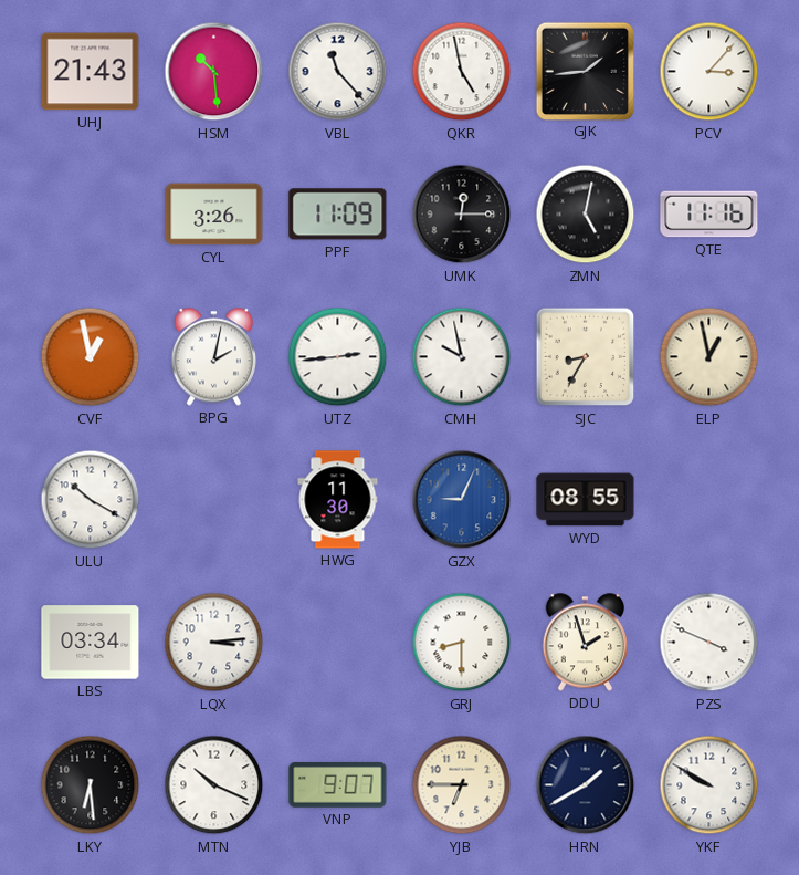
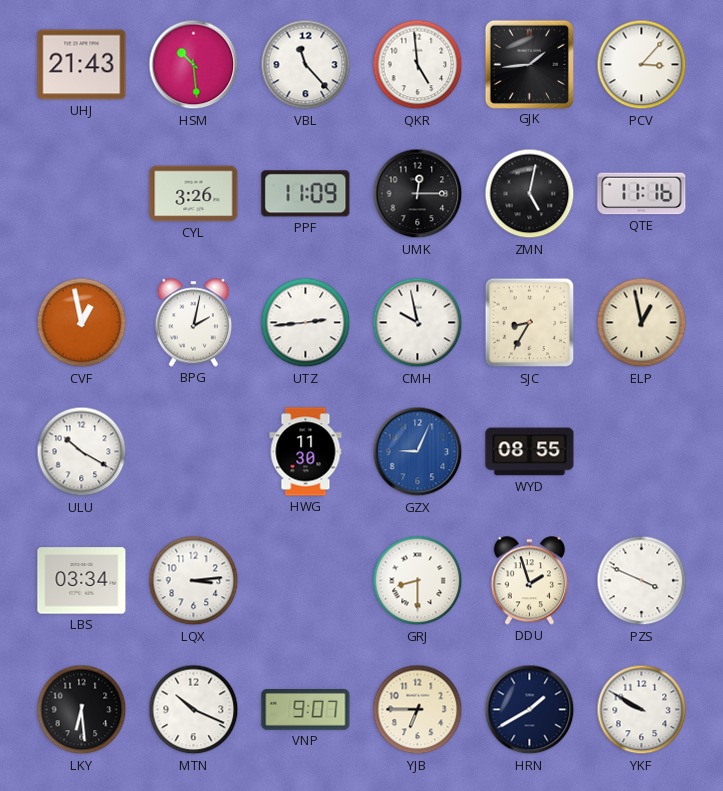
QKR: 4:58 -> 4:59
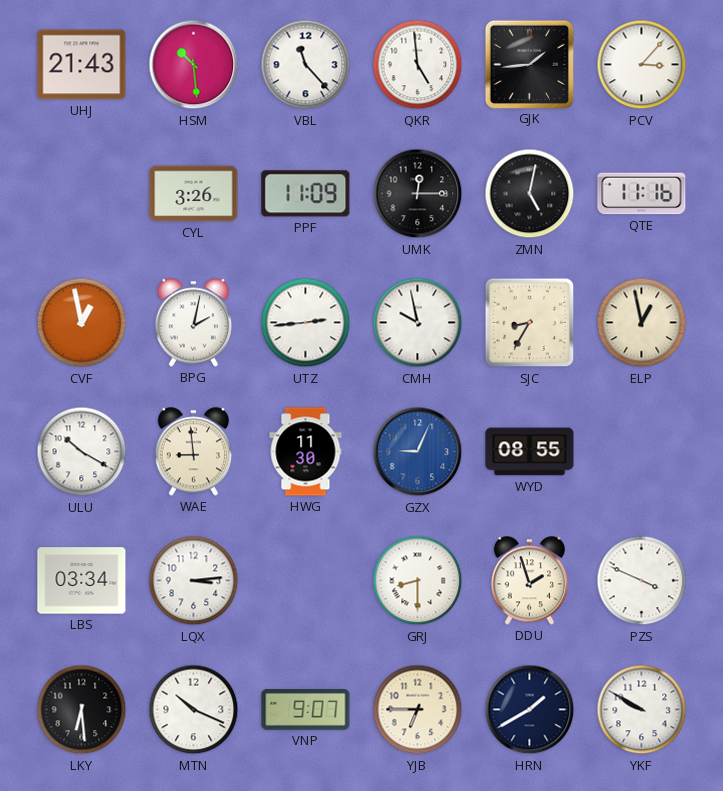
WAE: none -> 8:59
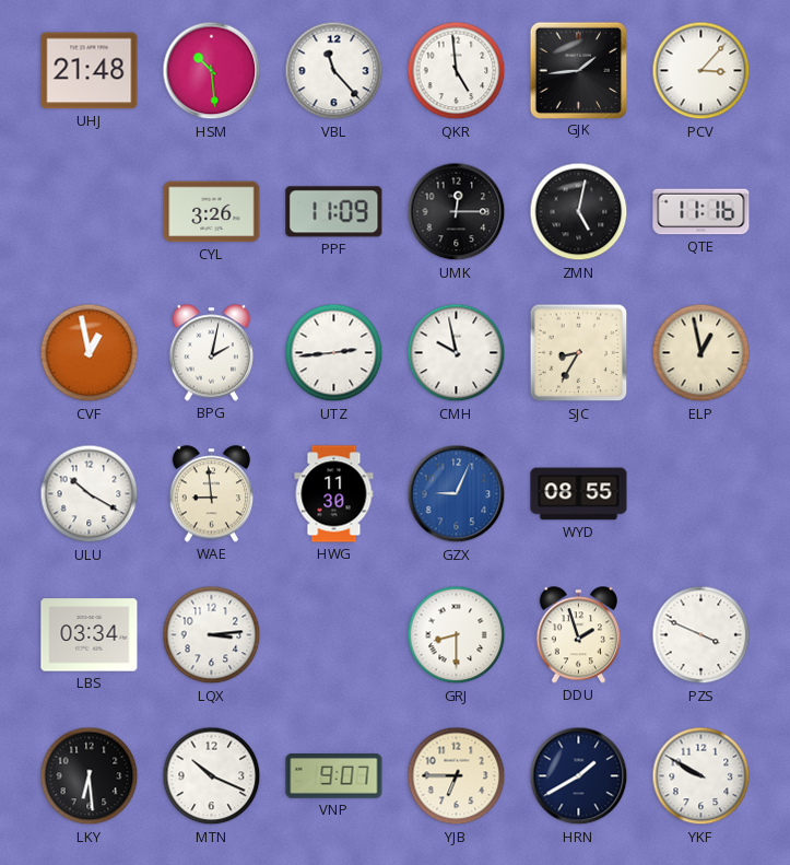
UHJ: 21:43 -> 21:48
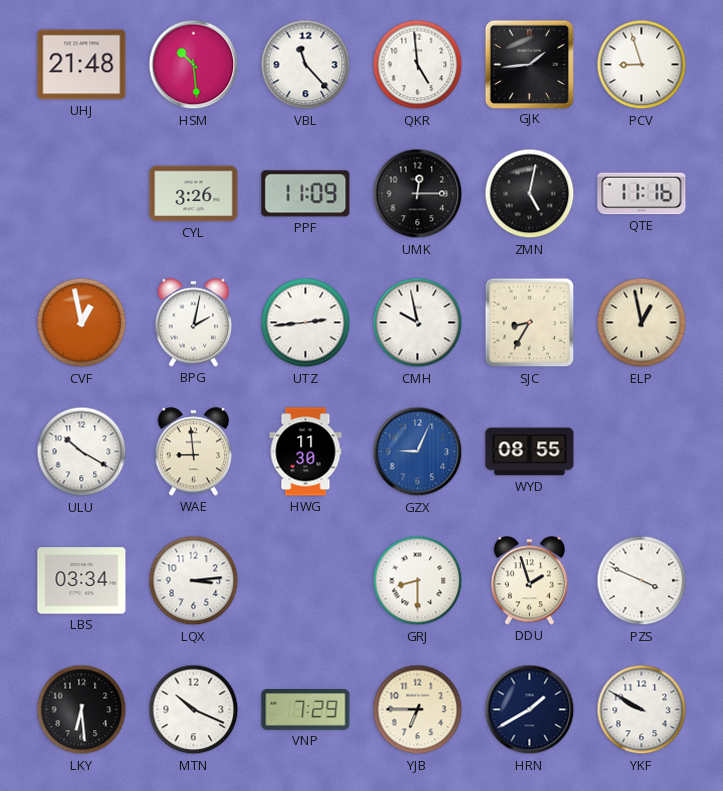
PCV: 3:07 -> 8:57
VNP: 9:07 -> 7:29
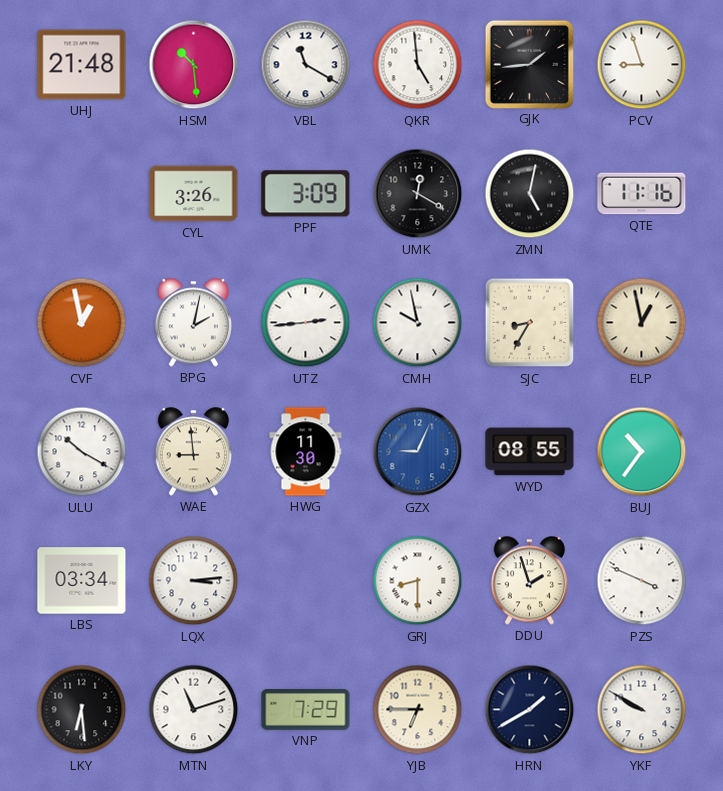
VBL: 11:23 -> 11:20
PPF: 11:09 -> 3:09
UMK: 12:15 -> 12:20
BUJ: none -> 10:36
MTN: 10:19 -> 11:12
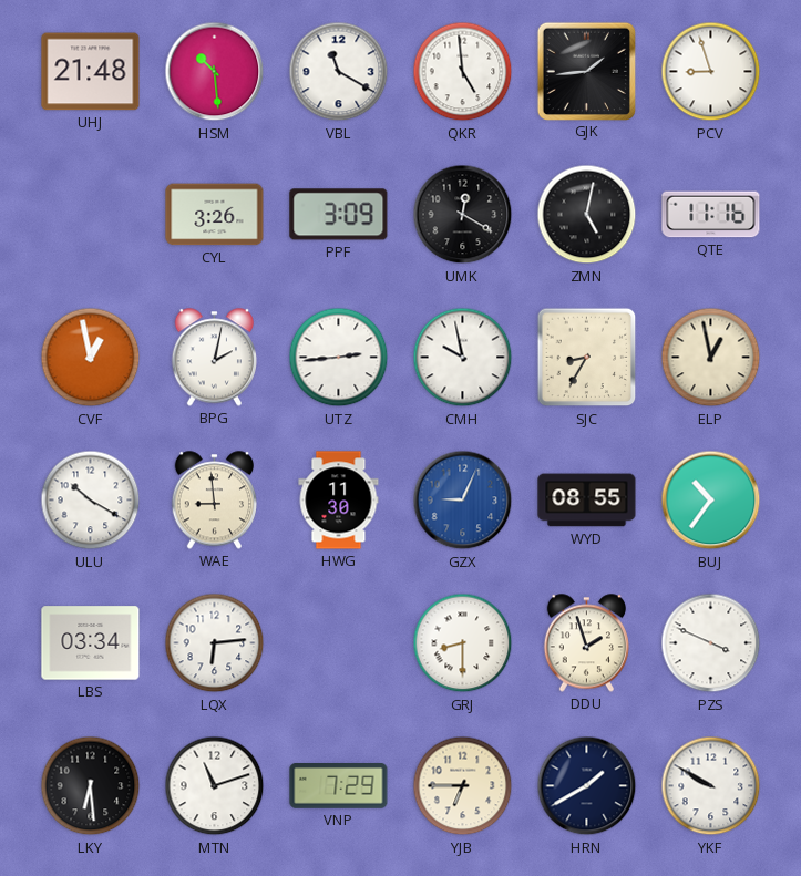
LQX: 3:14 -> 6:14
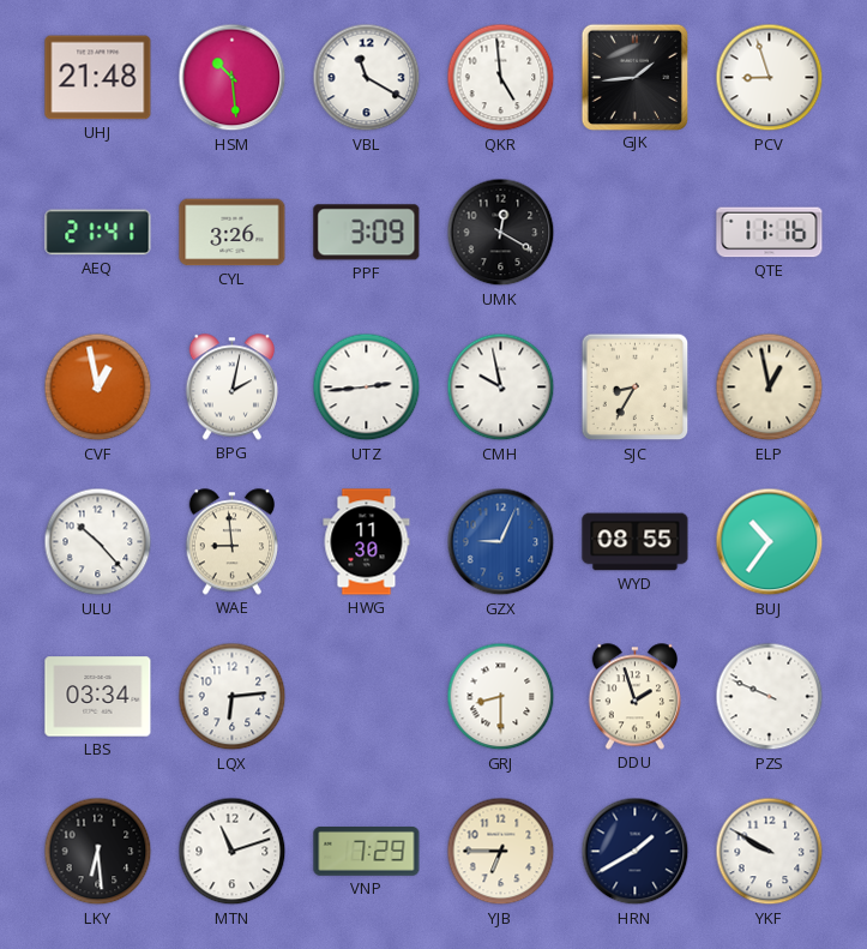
AEQ: none -> 21:41
ZMN: 5:02 -> none
ULU: 10:20 -> 10:23
PZS: 3:49 -> 9:49
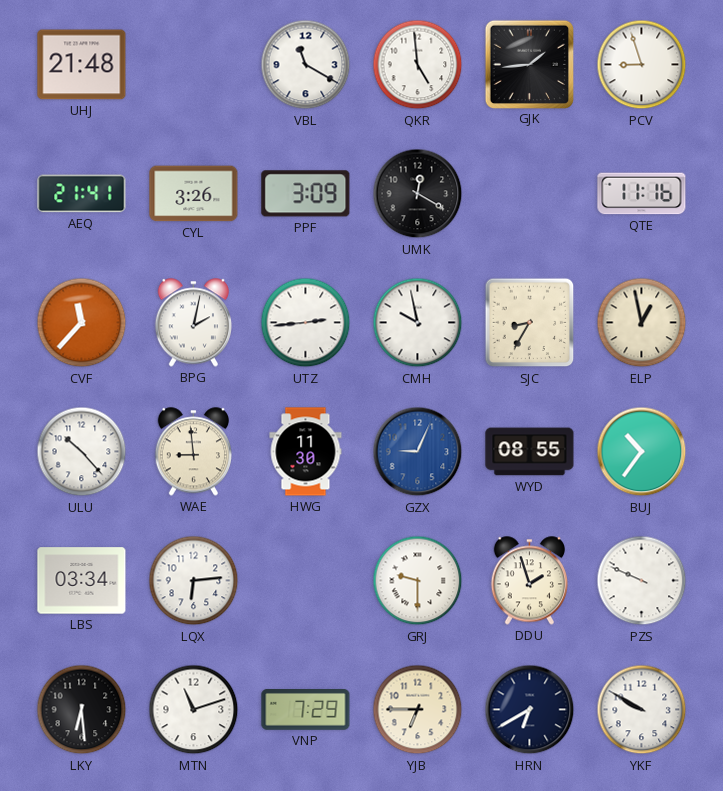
HSM: 10:29 -> none
CVF: 12:58 -> 11:37
GRJ: 8:30 -> 9:30
HRN: 1:40 -> 6:40
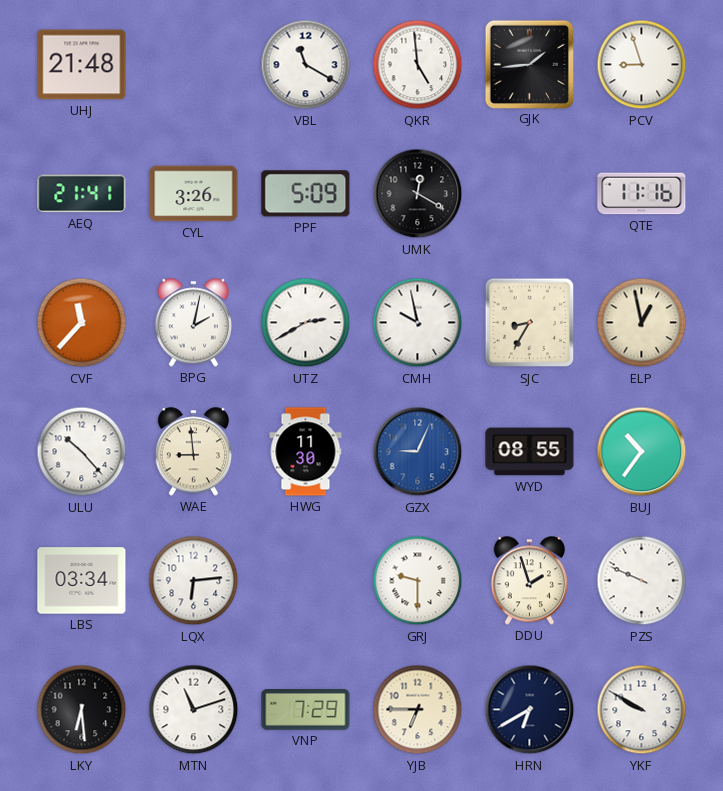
PPF: 3:09 -> 5:09
UTZ: 2:44 -> 2:40
